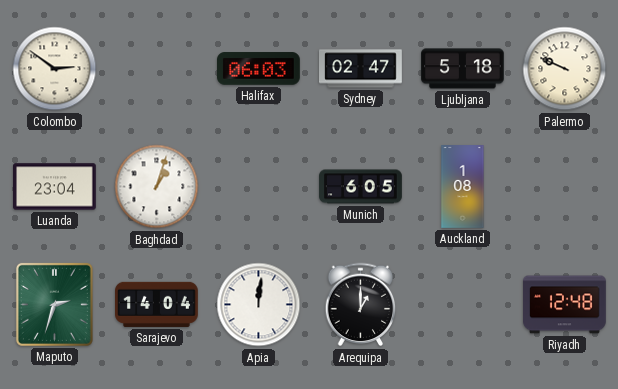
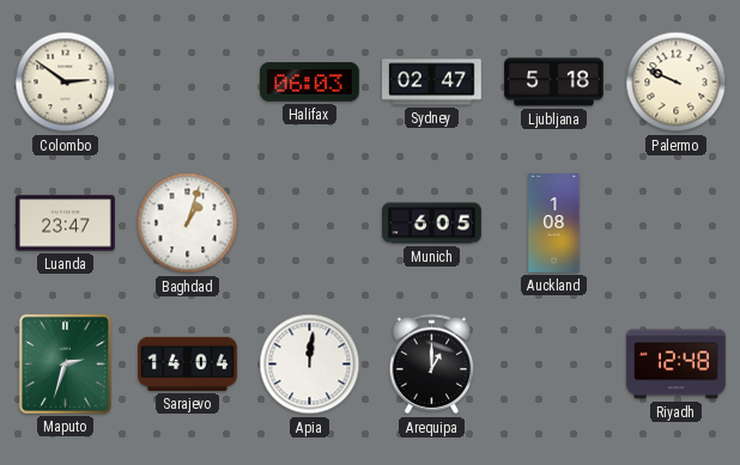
Luanda: 23:04 -> 23:47
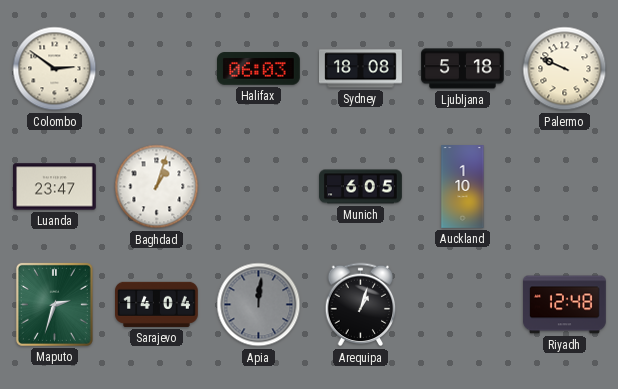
Sydney: 02:47 -> 18:08
Auckland: 1:08 -> 1:10
Apia dial: white -> grey
Arequipa: 1:00 -> 1:03
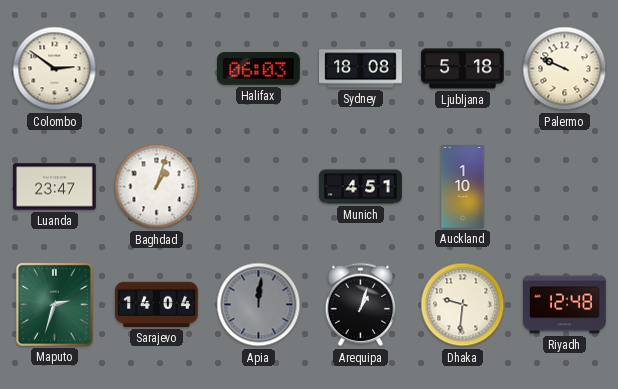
Munich: 6:05 -> 4:51
Dhaka: none -> 9:31
